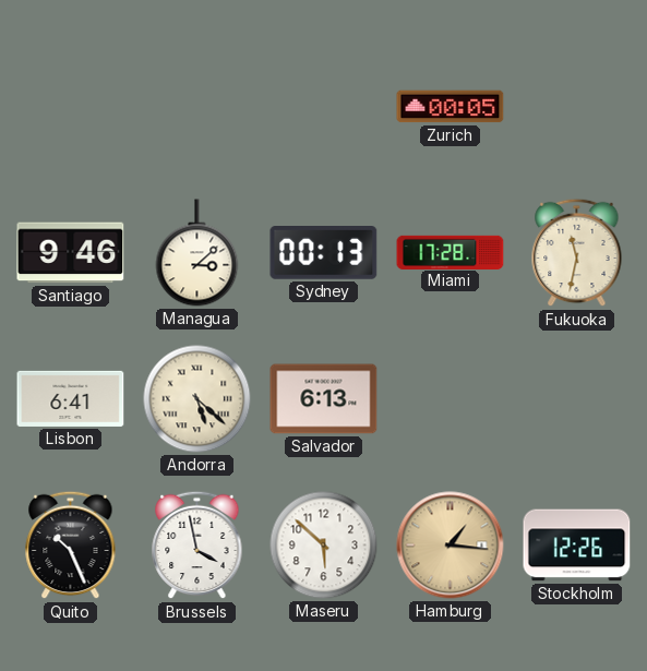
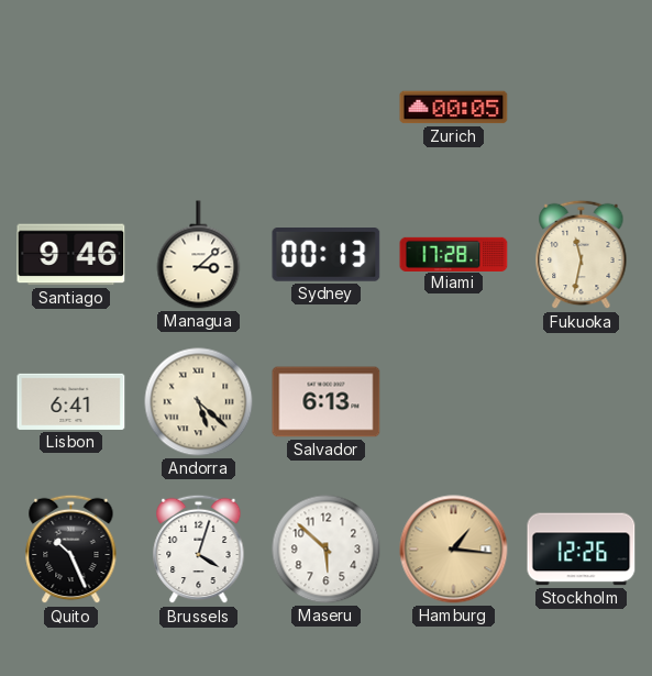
Brussels: 3:58 -> 4:03
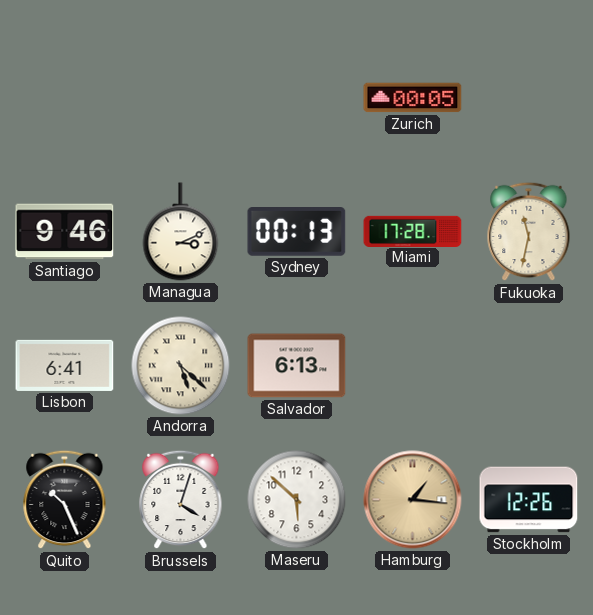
Managua: 3:08 -> 3:11
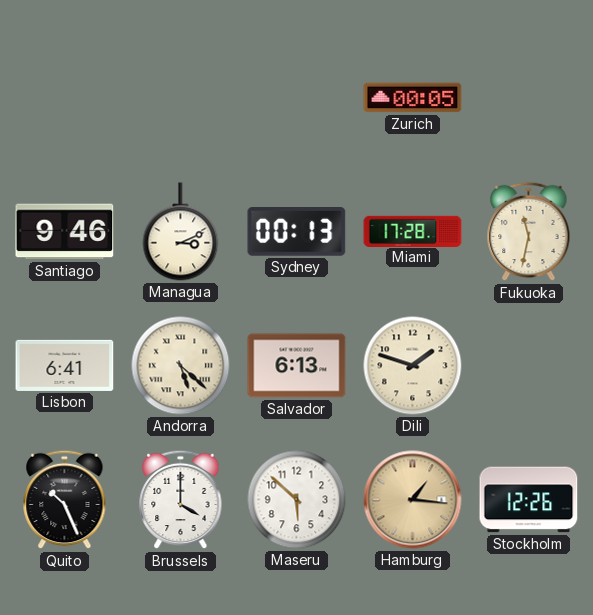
Dili: none -> 1:48
Brussels: 4:03 -> 4:00
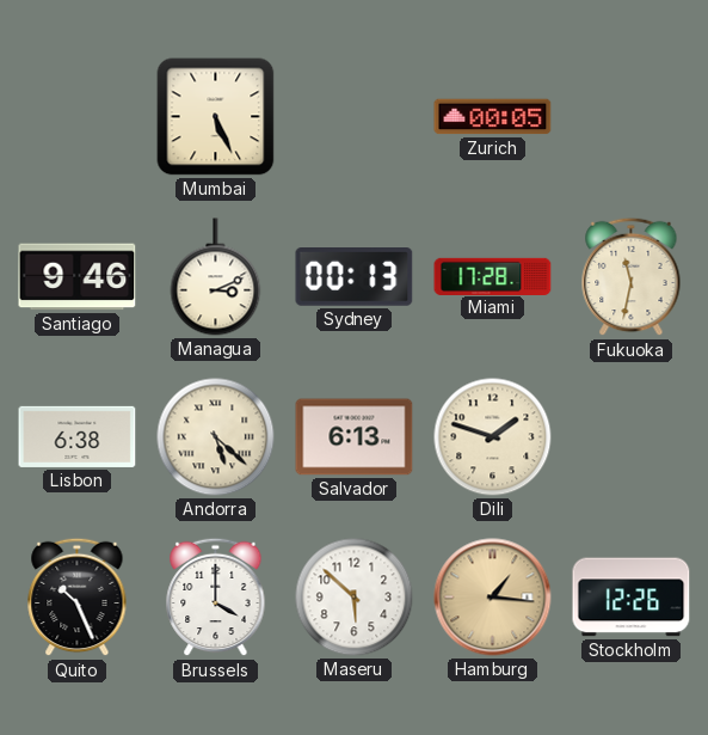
Mumbai: none -> 5:26
Lisbon: 6:41 -> 6:38
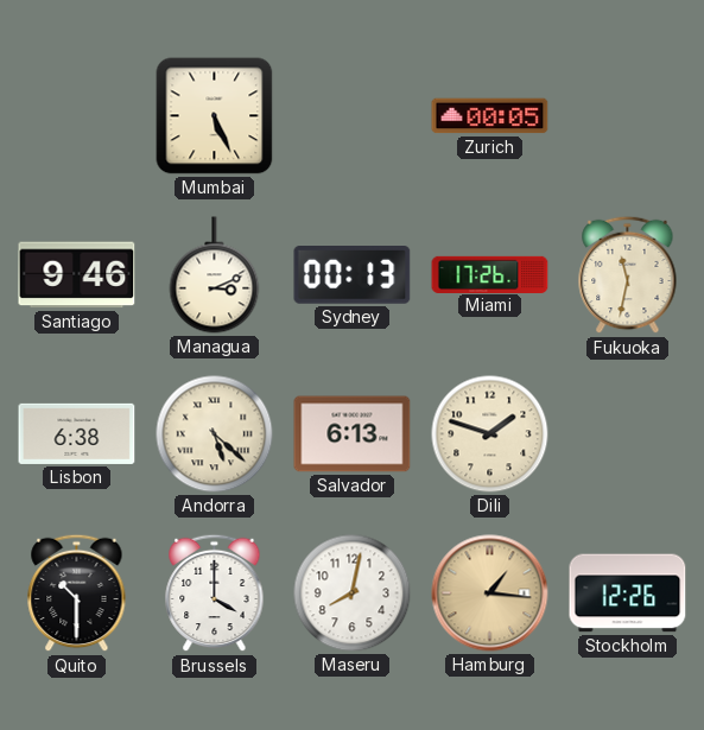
Miami: 17:28 -> 17:26
Quito: 10:26 -> 10:30
Maseru: 5:52 -> 8:02
